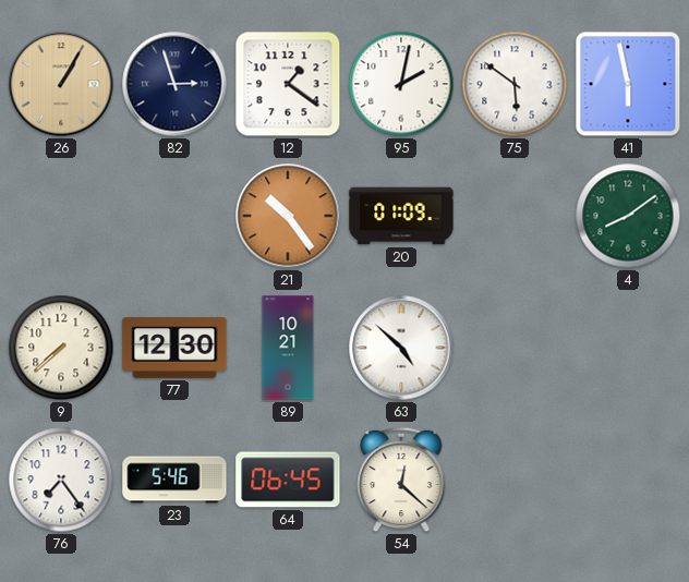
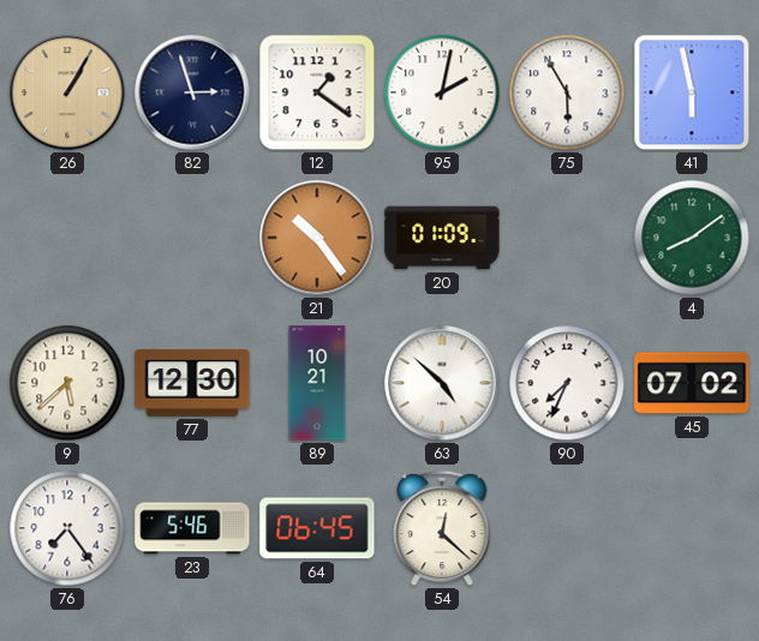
75: 5:51 -> 5:55
9: 7:38 -> 5:38
90: none -> 7:34
45: none -> 07:02
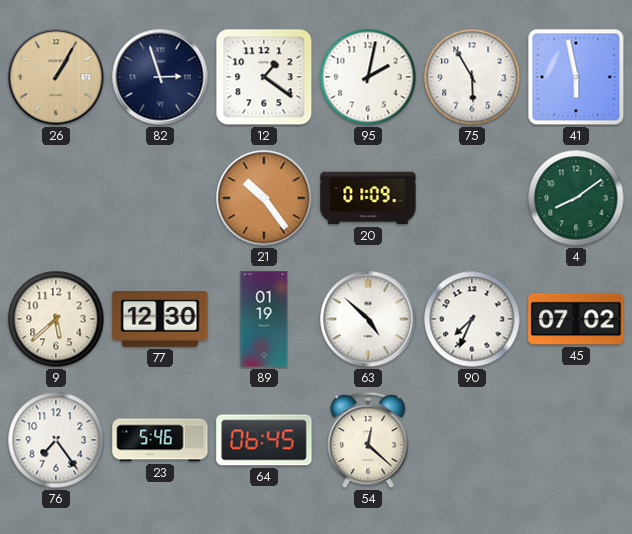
89: 10:21 -> 01:19
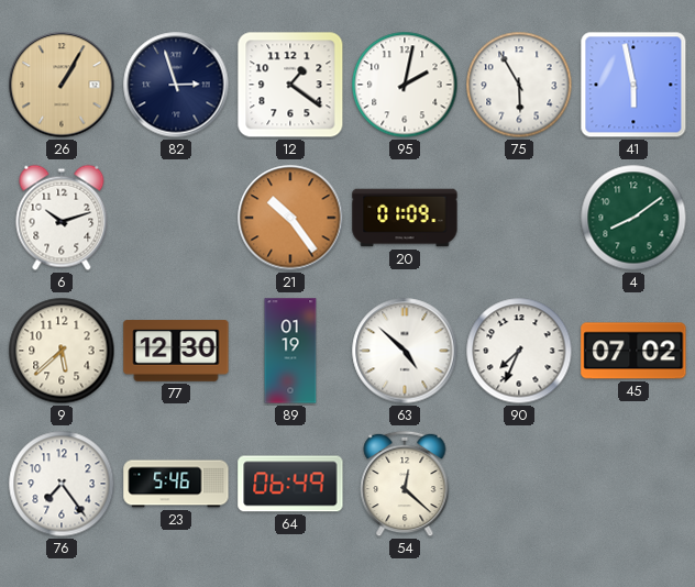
6: none -> 10:12
64: 06:45 -> 06:49
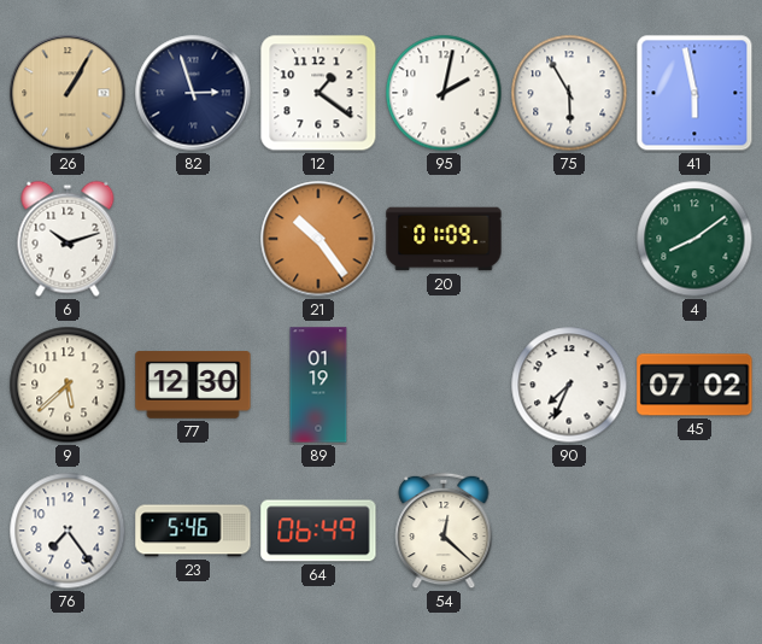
63: 4:52 -> none
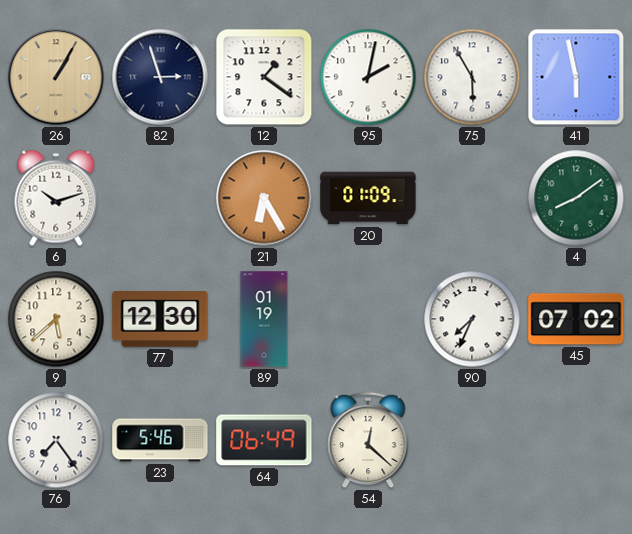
21: 10:24 -> 6:25
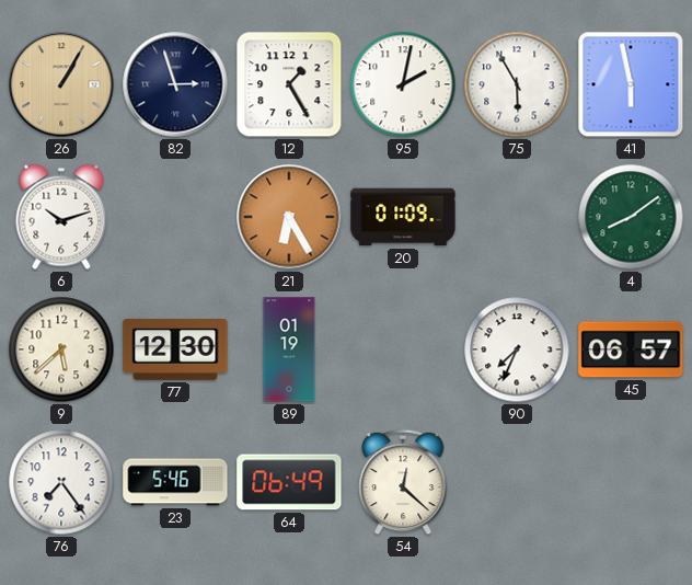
12: 1:21 -> 1:25
45: 07:02 -> 06:57
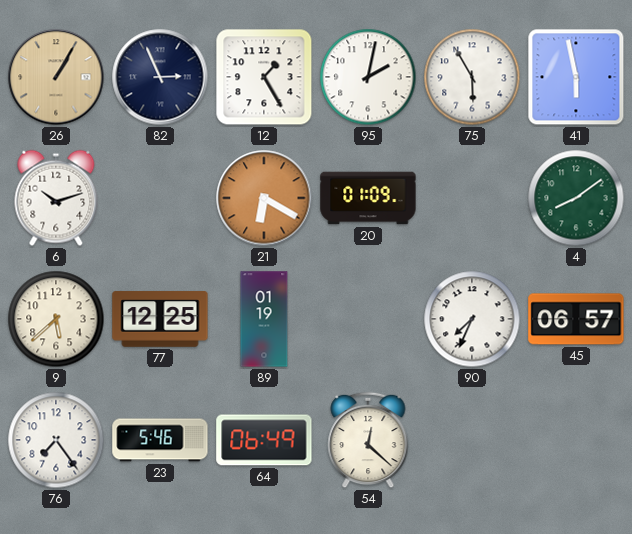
82: 2:57 -> 2:56
21: 6:25 -> 6:20
77: 12:30 -> 12:25
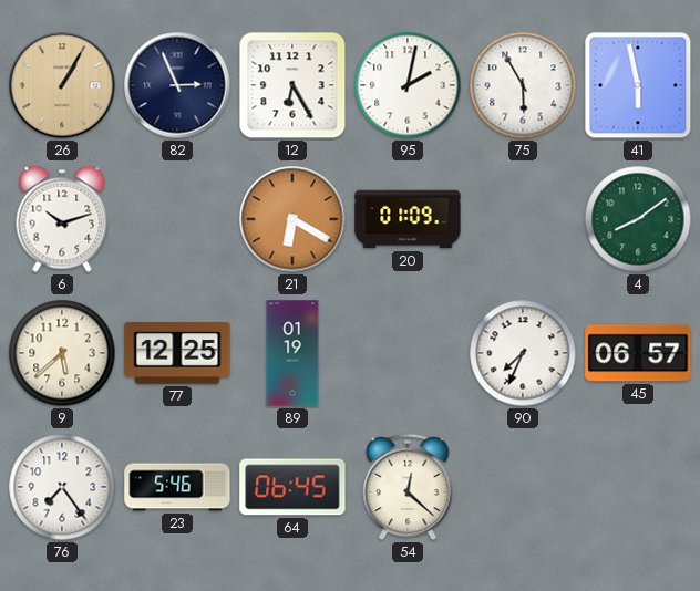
12: 1:25 -> 6:25
64: 06:49 -> 06:45
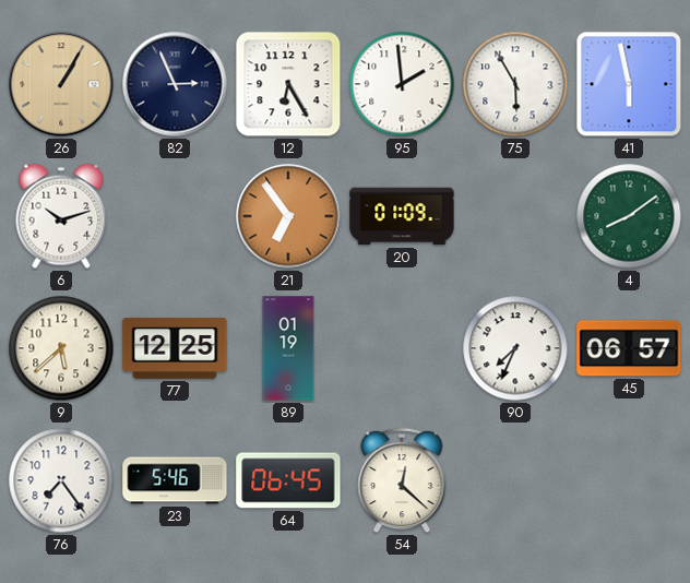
95: 2:02 -> 1:59
21: 6:20 -> 6:54
